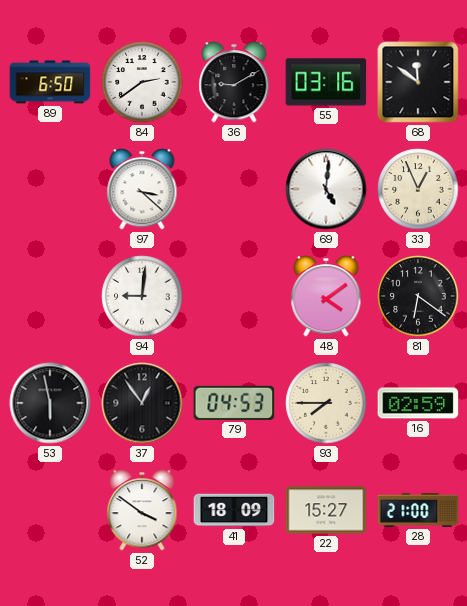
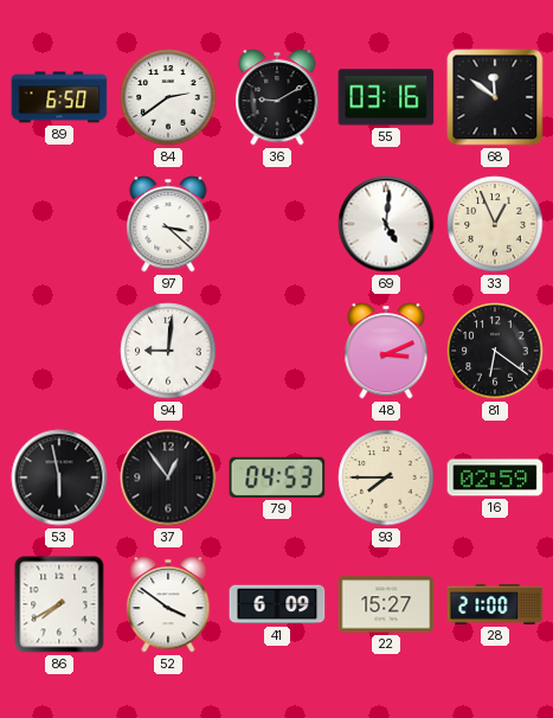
48: 4:09 -> 3:11
86: none -> 7:40
41: 18:09 -> 6:09
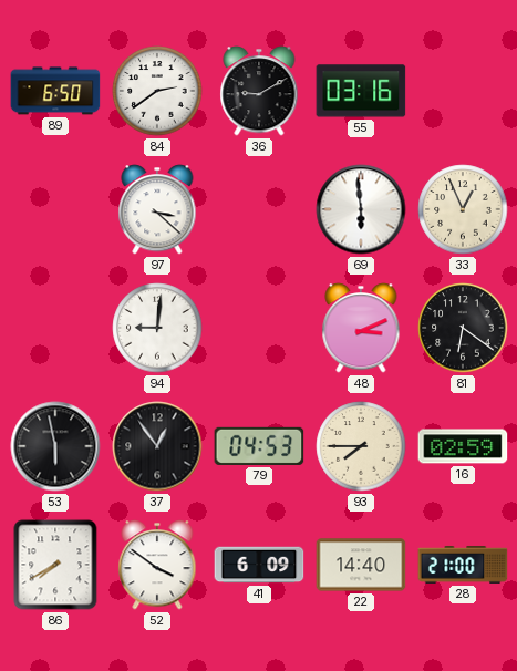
68: 11:51 -> none
69: 5:01 -> 5:59
22: 15:27 -> 14:40
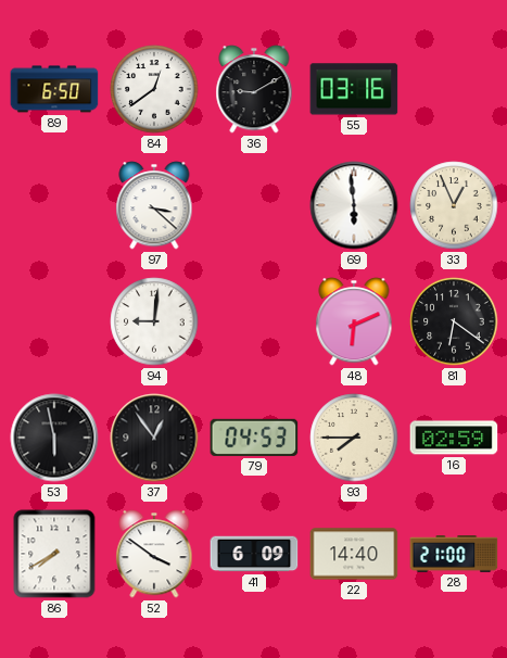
84: 2:39 -> 12:39
48: 3:11 -> 6:11
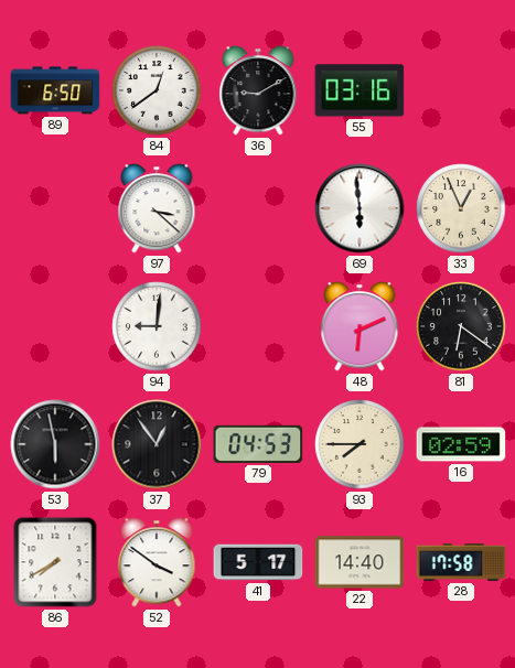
41: 6:09 -> 5:17
28: 21:00 -> 17:58
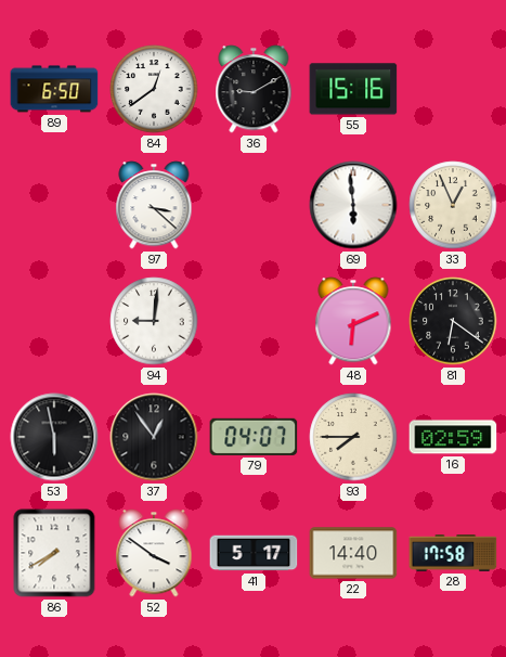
55: 03:16 -> 15:16
79: 04:53 -> 04:07
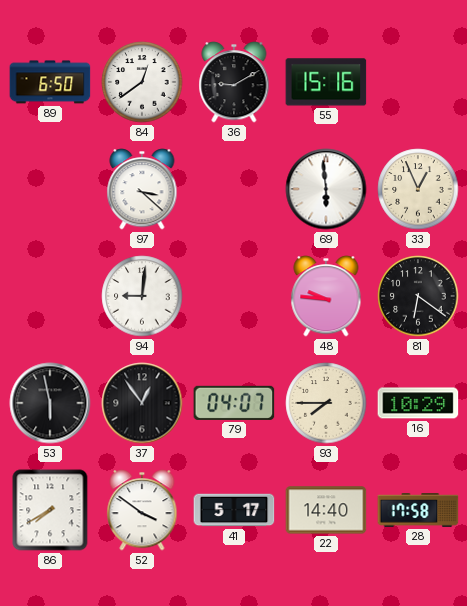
48: 6:11 -> 9:46
16: 02:59 -> 10:29
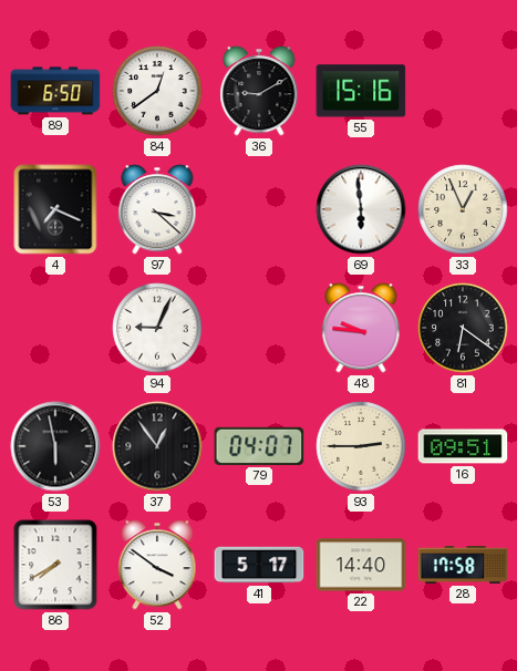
4: none -> 7:19
94: 9:01 -> 9:04
93: 7:45 -> 2:45
16: 10:29 -> 09:51
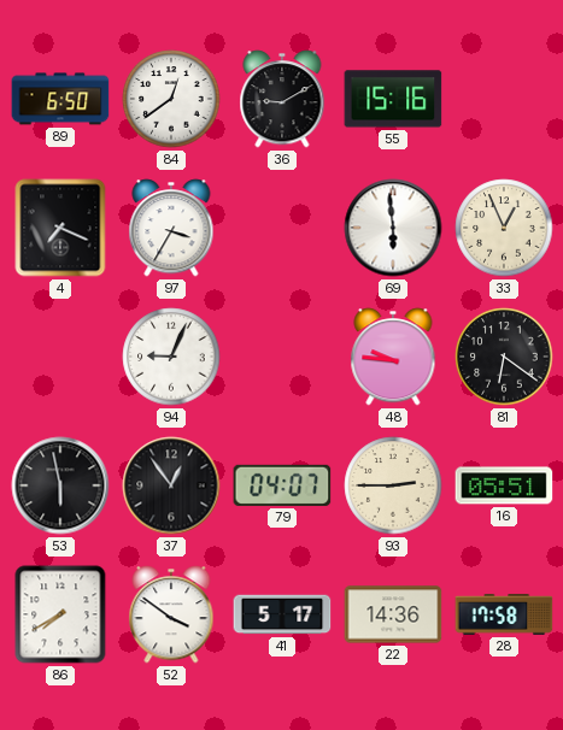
97: 3:22 -> 3:35
16: 09:51 -> 05:51
22: 14:40 -> 14:36
